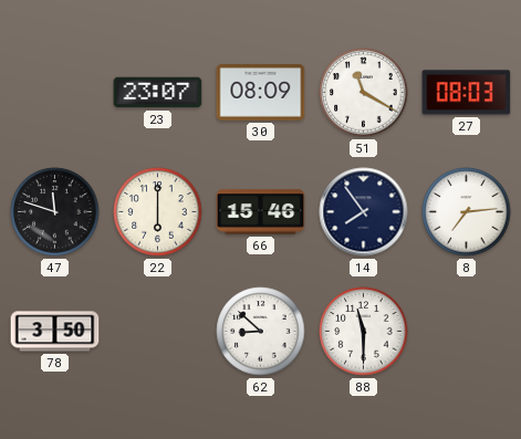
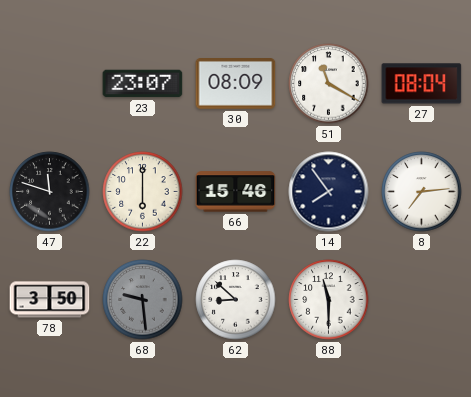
27: 08:03 -> 08:04
68: none -> 9:29
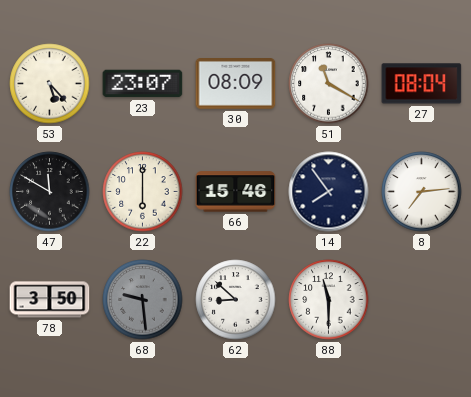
53: none -> 5:23
47: 11:48 -> 11:50
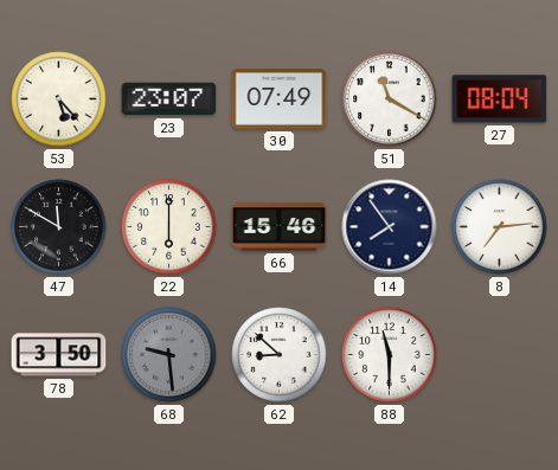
30: 08:09 -> 07:49
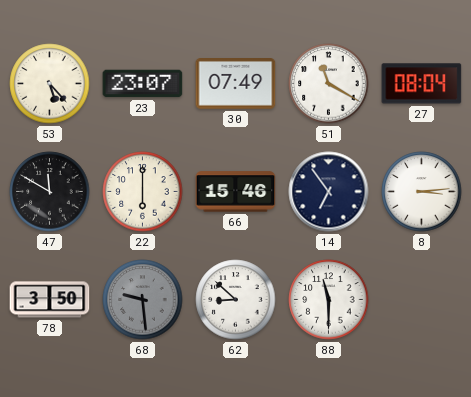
14: 7:54 -> 6:54
8: 7:14 -> 3:14
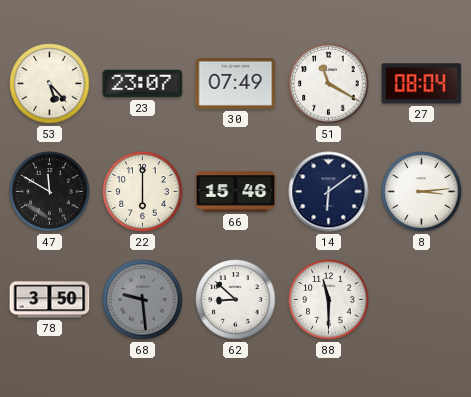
14: 6:54 -> 6:09
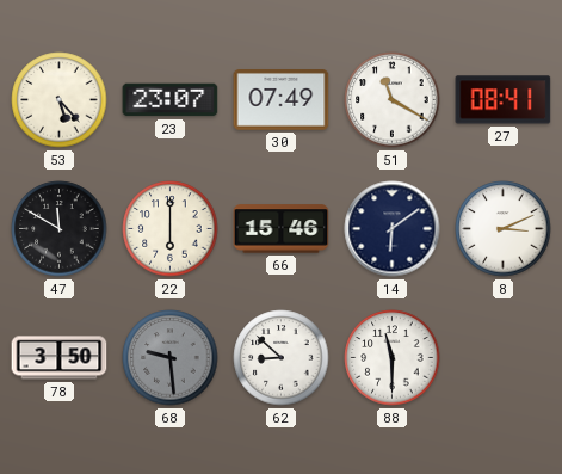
27: 08:04 -> 08:41
8: 3:14 -> 3:11
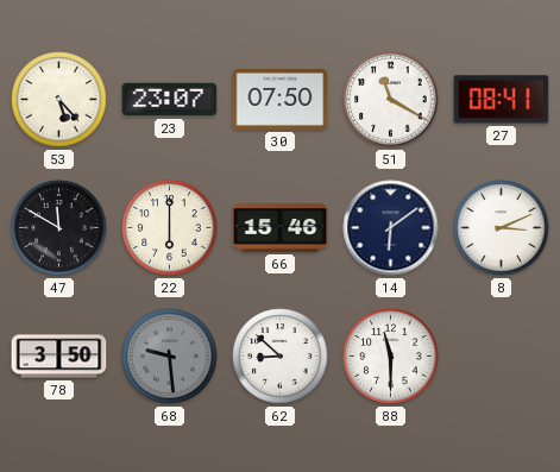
30: 07:49 -> 07:50
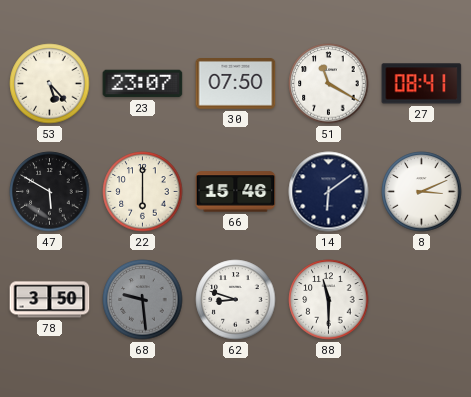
47: 11:50 -> 5:50
62: 8:52 -> 8:48
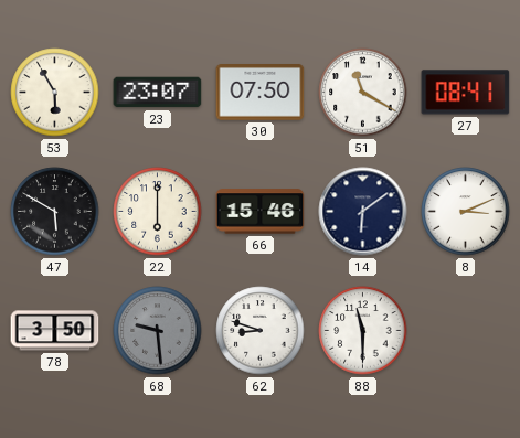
53: 5:23 -> 5:55
